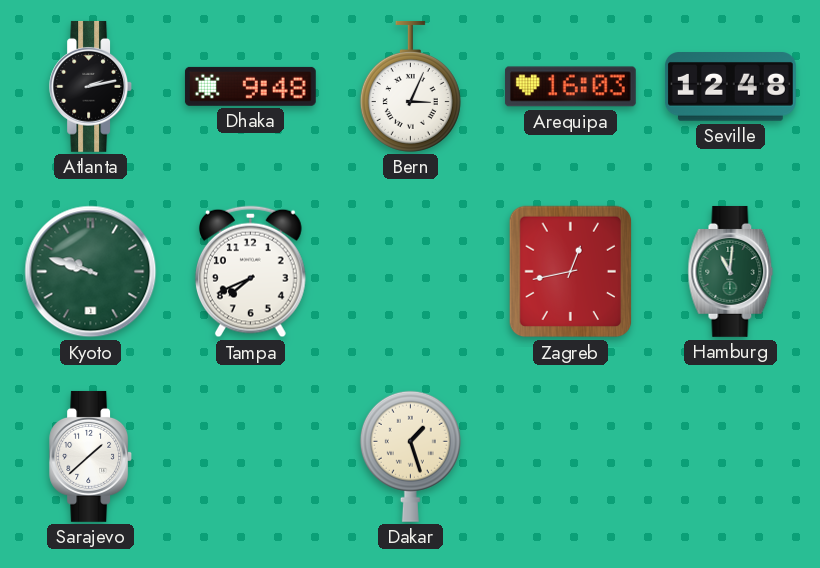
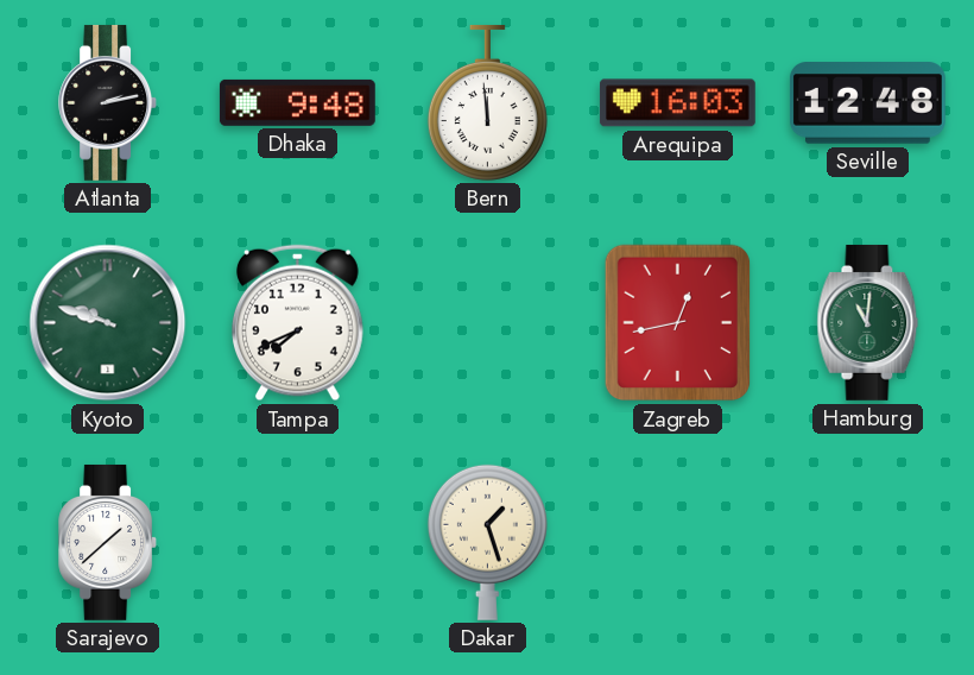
Bern: 3:04 -> 11:59
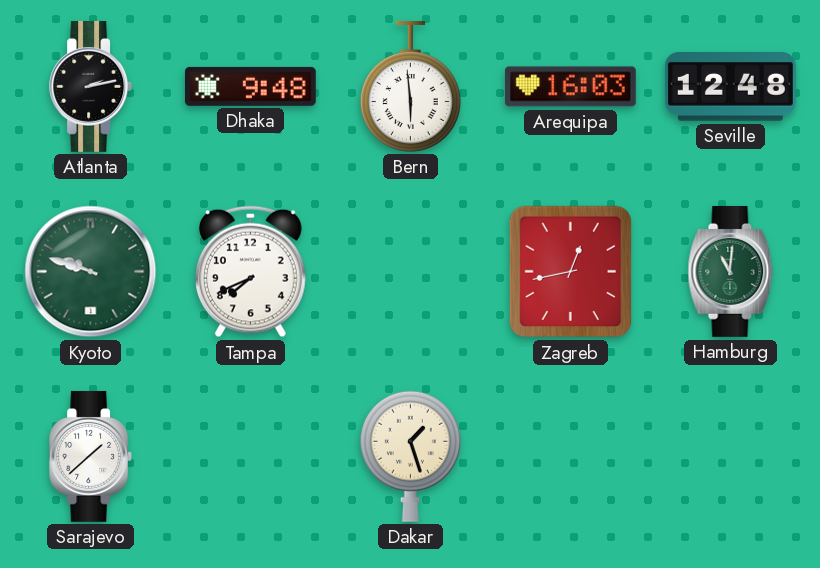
Bern: 11:59 -> 5:59
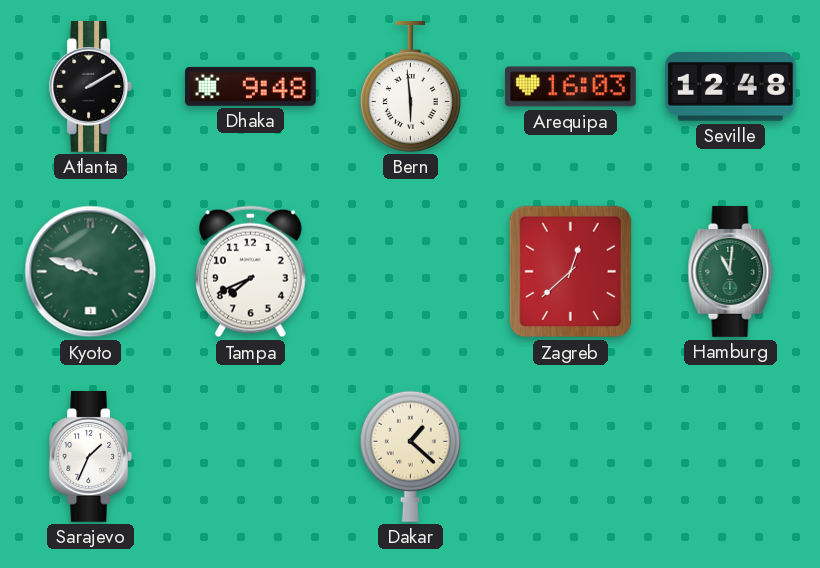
Atlanta: 2:13 -> 2:10
Zagreb: 12:43 -> 12:38
Sarajevo: 1:38 -> 1:34
Dakar: 1:27 -> 1:22
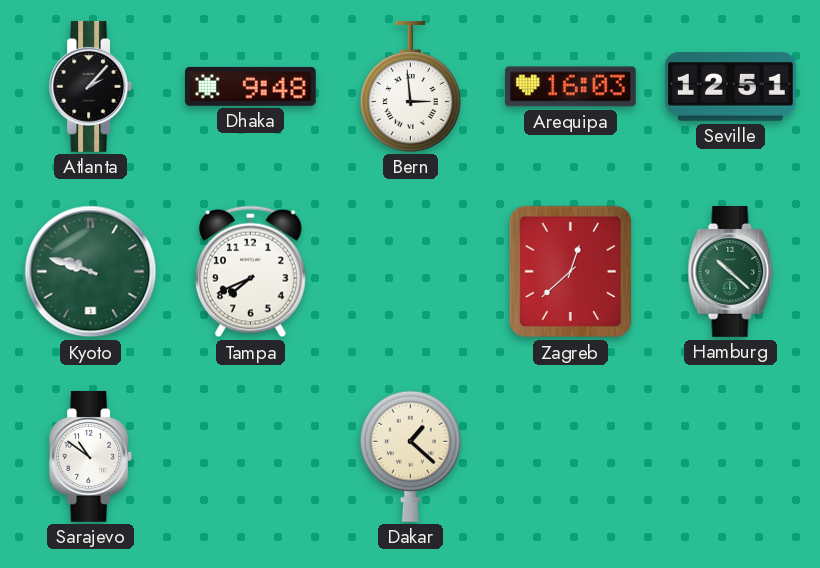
Atlanta: 2:10 -> 2:07
Bern: 5:59 -> 2:59
Seville: 12:48 -> 12:51
Hamburg: 11:01 -> 10:22
Sarajevo: 1:34 -> 10:51
